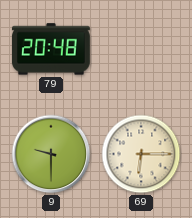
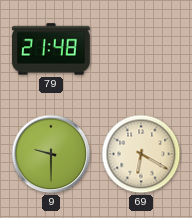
79: 20:48 -> 21:48
69: 6:15 -> 6:20
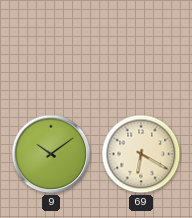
79: 21:48 -> none
9: 9:30 -> 10:09
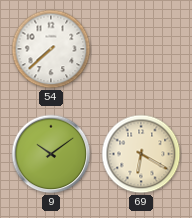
54: none -> 7:38
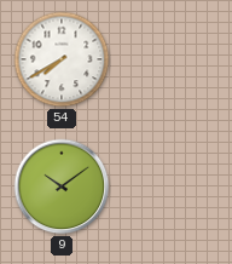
54: 7:38 -> 7:40
69: 6:20 -> none
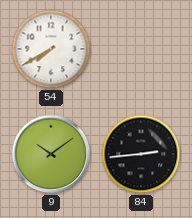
84: none -> 2:44
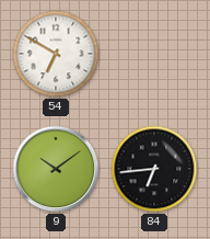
54: 7:40 -> 6:50
84: 2:44 -> 6:44
